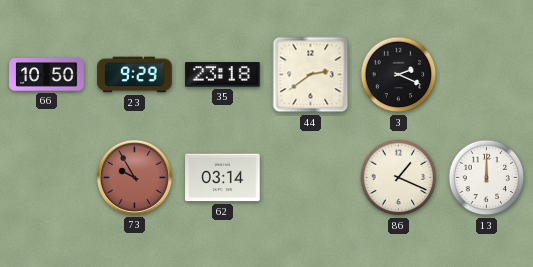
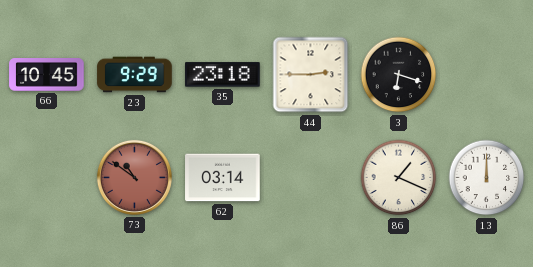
66: 10:50 -> 10:45
44: 2:39 -> 2:45
3: 2:19 -> 6:18
73: 9:55 -> 10:51
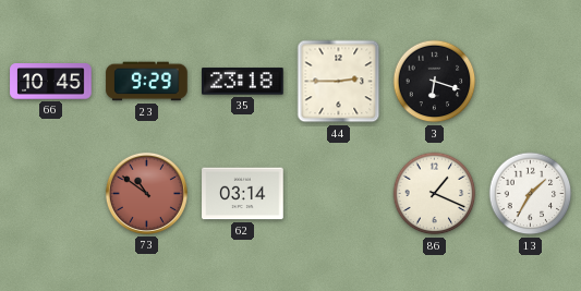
13: 12:00 -> 1:35
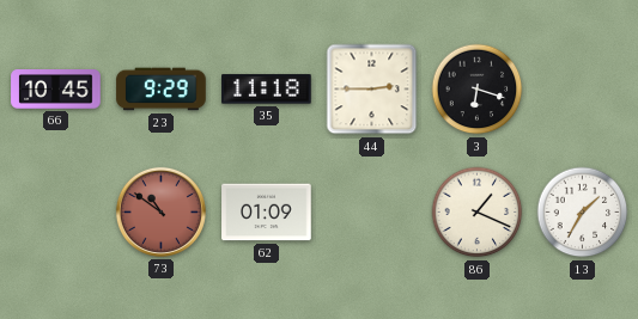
35: 23:18 -> 11:18
62: 03:14 -> 01:09
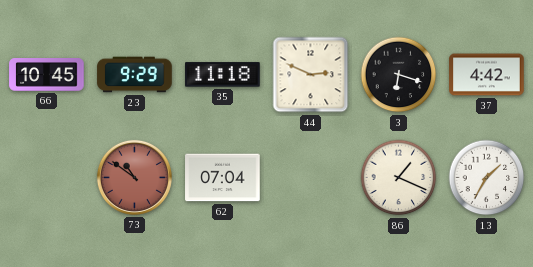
44: 2:45 -> 2:49
37: none -> 4:42
62: 01:09 -> 07:04
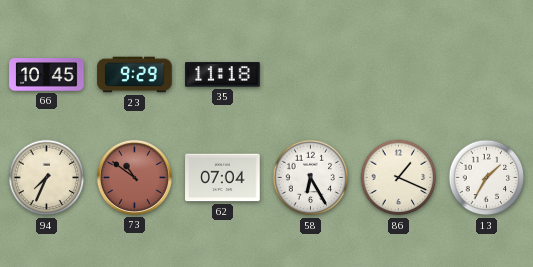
44: 2:49 -> none
3: 6:18 -> none
37: 4:42 -> none
94: none -> 7:34
58: none -> 6:25
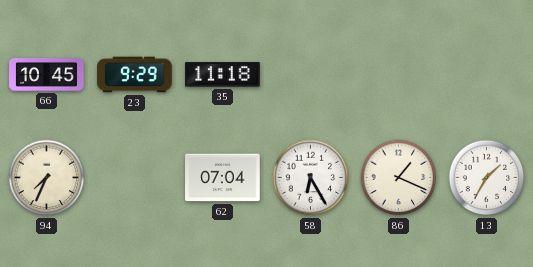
73: 10:51 -> none
